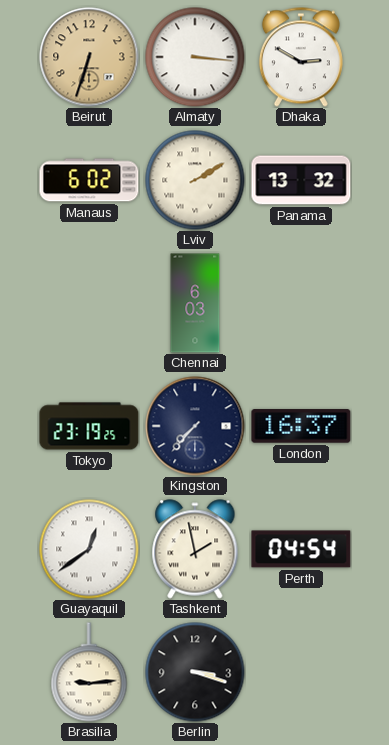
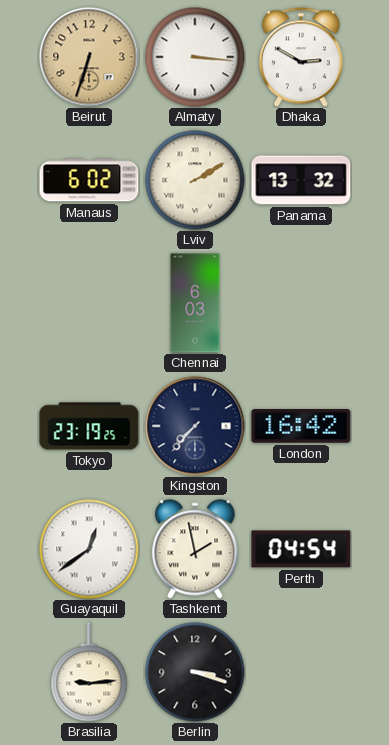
London: 16:37 -> 16:42
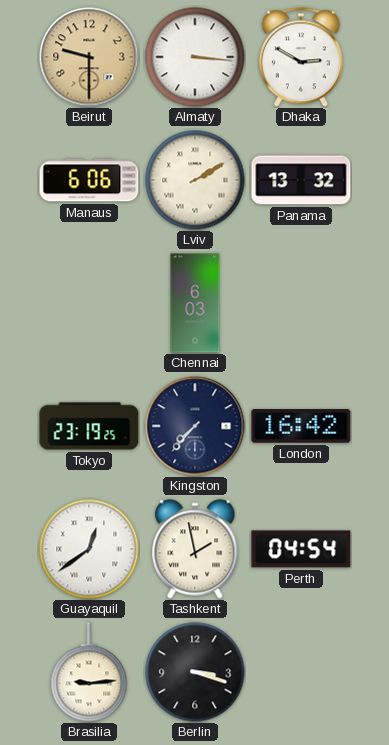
Beirut: 6:33 -> 9:30
Manaus: 6:02 -> 6:06
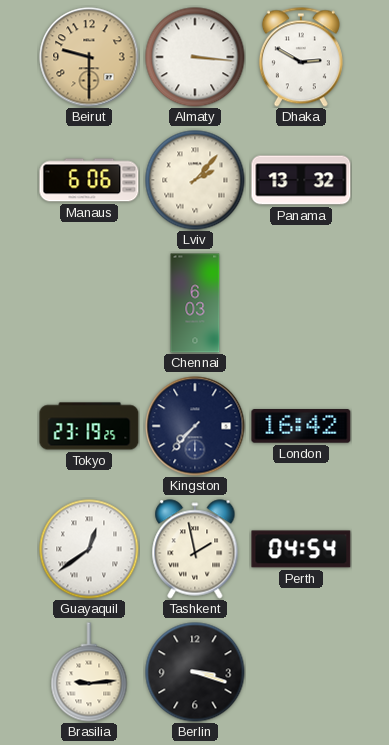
Lviv: 2:10 -> 2:07
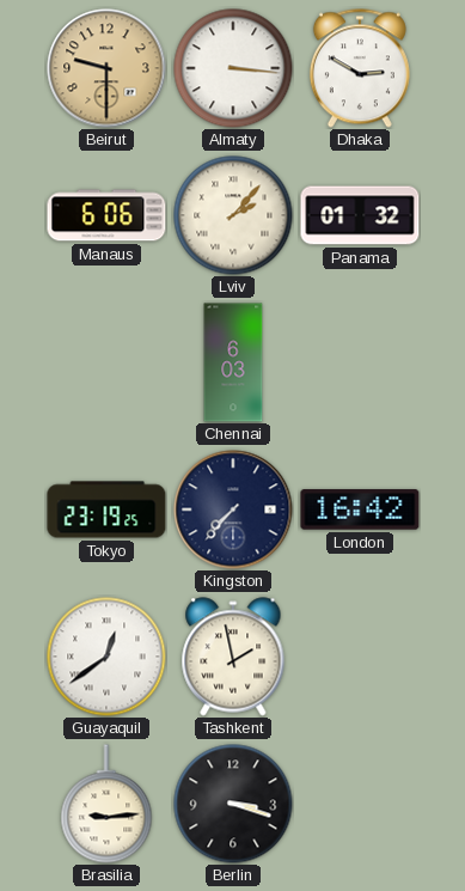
Panama: 13:32 -> 01:32
Perth: 04:54 -> none
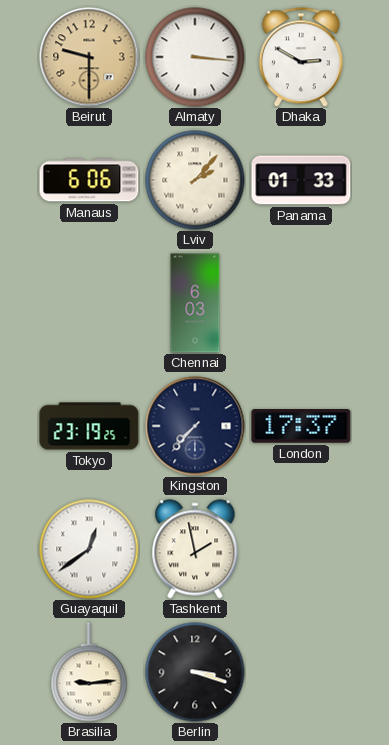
Panama: 01:32 -> 01:33
London: 16:42 -> 17:37
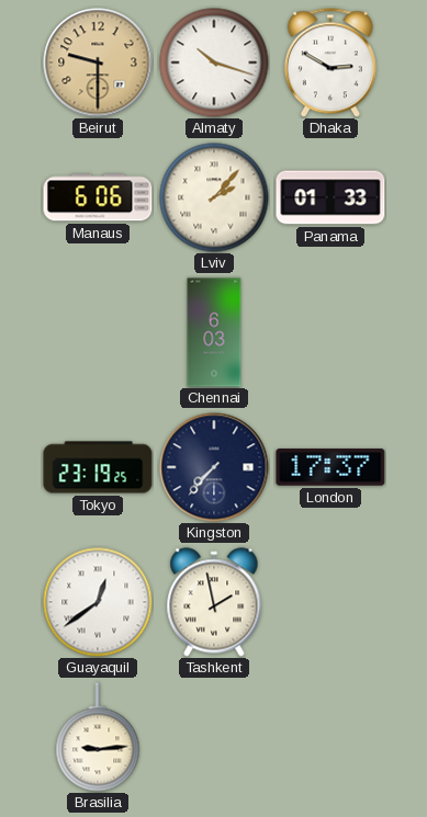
Almaty: 3:16 -> 10:18
Berlin: 3:18 -> none
